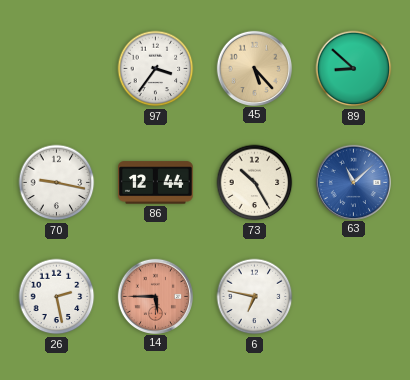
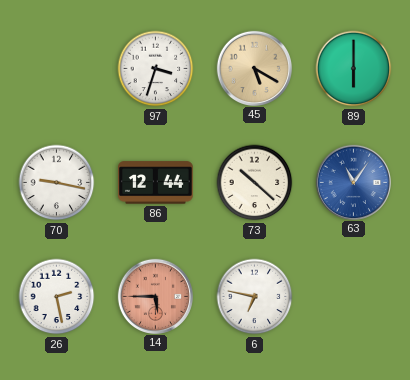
97: 3:36 -> 3:33
45: 5:23 -> 5:20
89: 8:52 -> 6:00
73: 10:25 -> 10:22
63: 11:08 -> 11:06
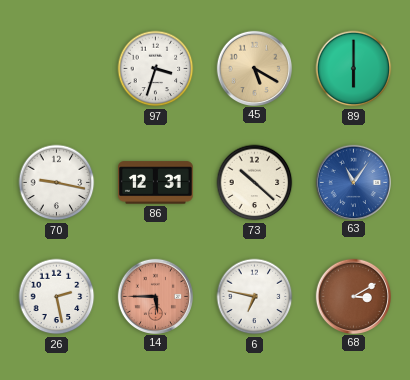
86: 12:44 -> 12:31
68: none -> 3:10
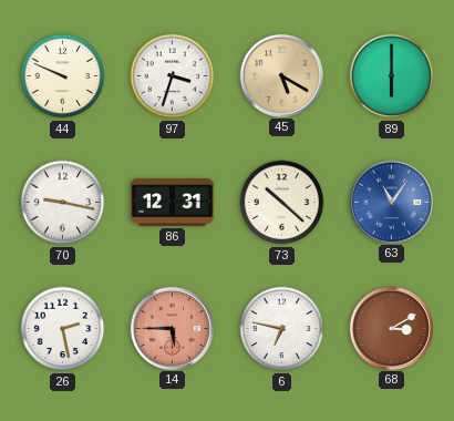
44: none -> 9:49
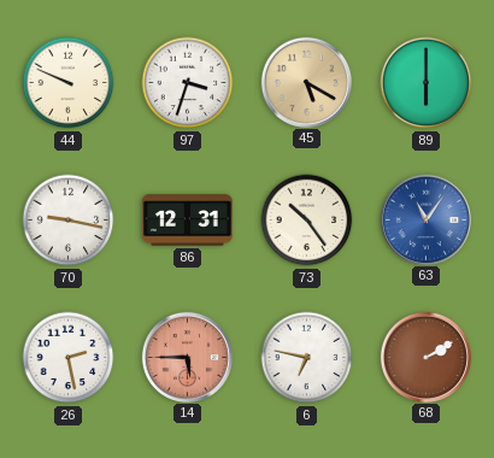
73: 10:22 -> 10:24
68: 3:10 -> 2:10
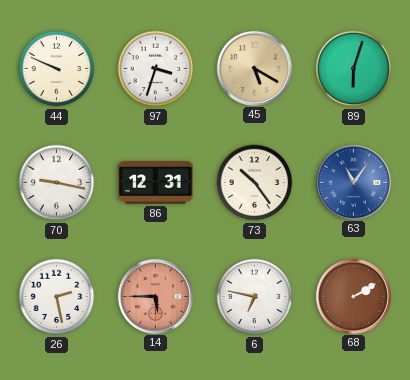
89: 6:00 -> 6:03
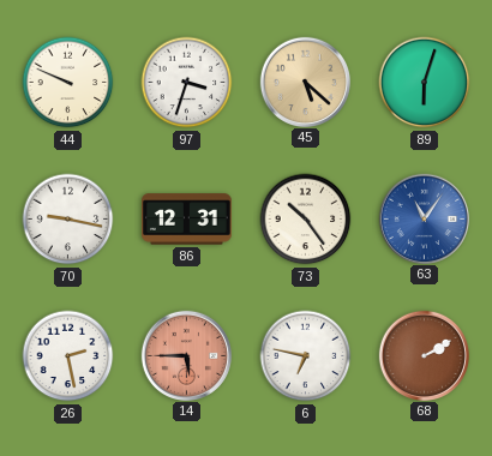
45: 5:20 -> 5:22
